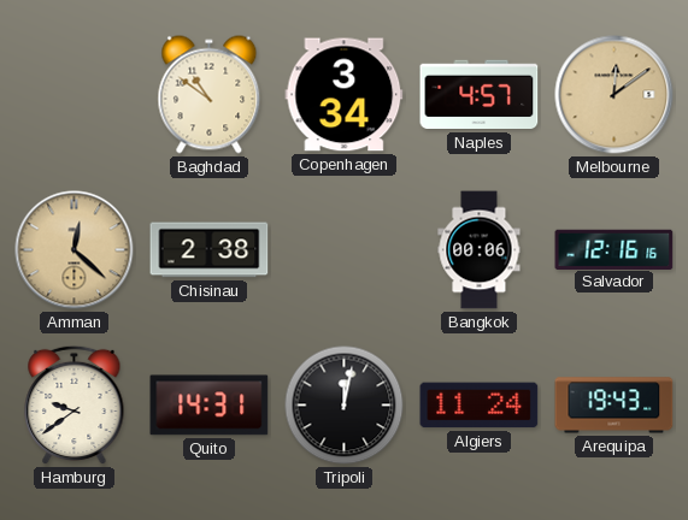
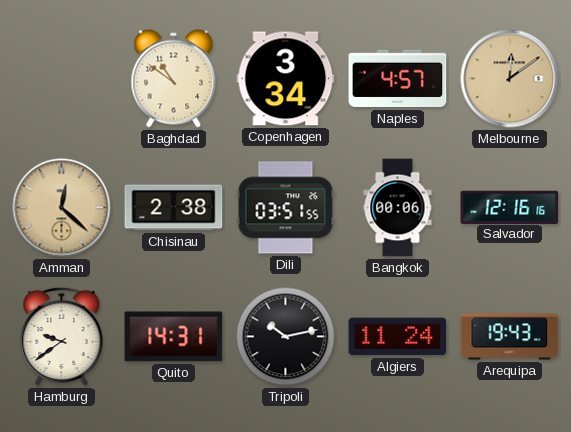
Dili: none -> 03:51
Tripoli: 12:02 -> 10:13
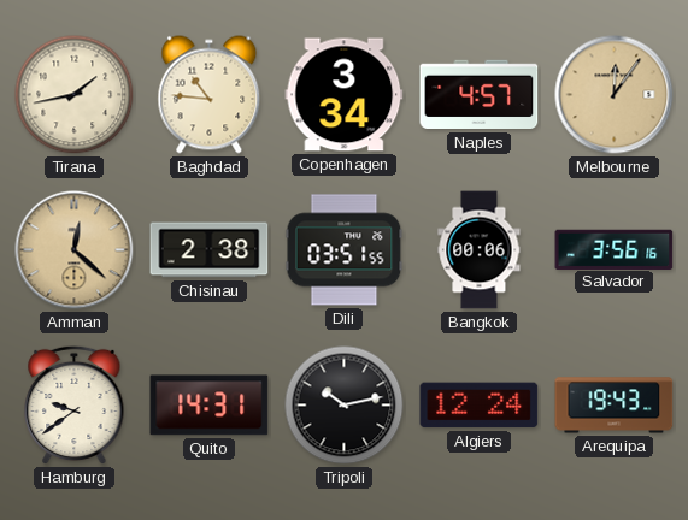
Tirana: none -> 1:43
Baghdad: 10:51 -> 10:46
Melbourne: 12:09 -> 12:06
Salvador: 12:16 -> 3:56
Algiers: 11:24 -> 12:24
